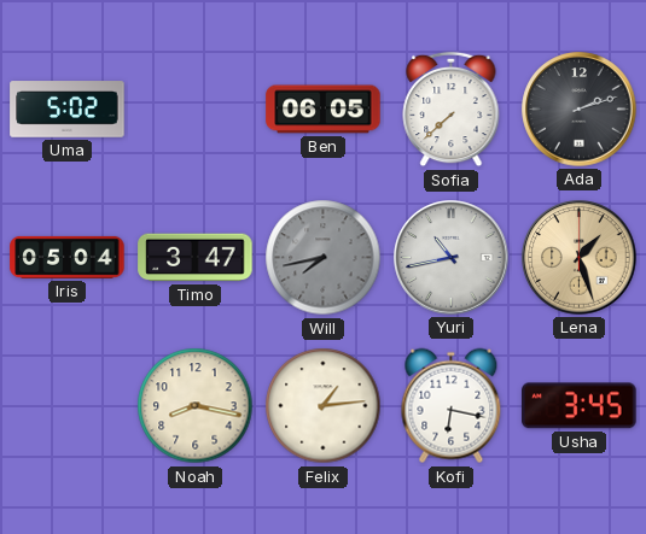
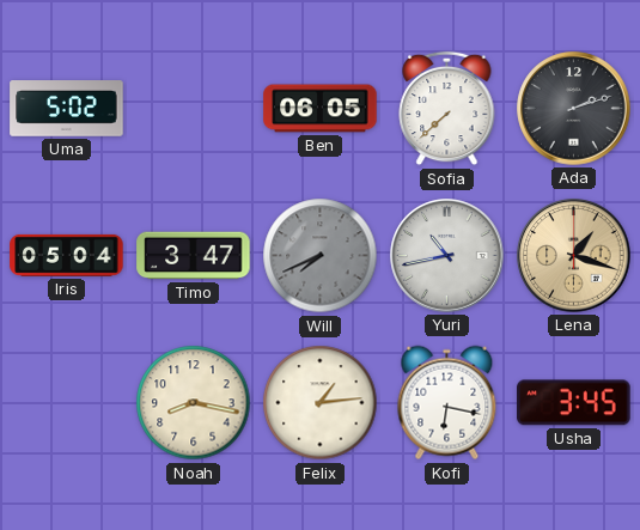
Will: 7:43 -> 7:41
Lena: 1:27 -> 1:18
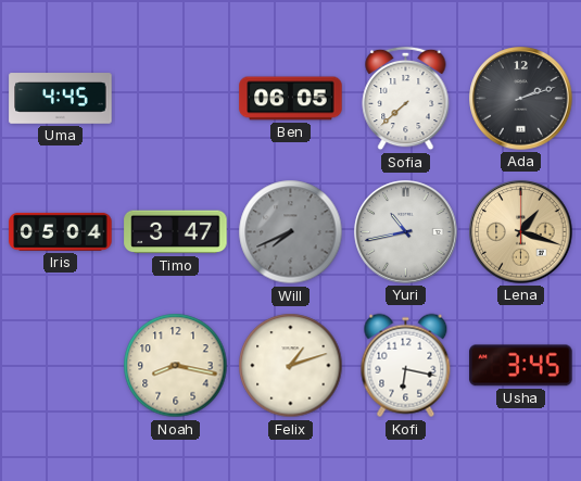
Uma: 5:02 -> 4:45
Felix: 1:14 -> 1:12
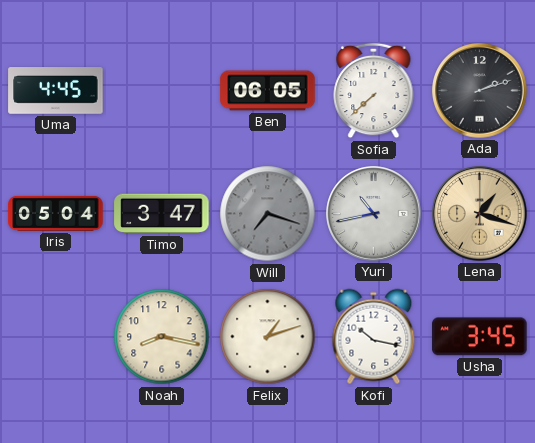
Will: 7:41 -> 7:18
Kofi: 6:17 -> 10:17
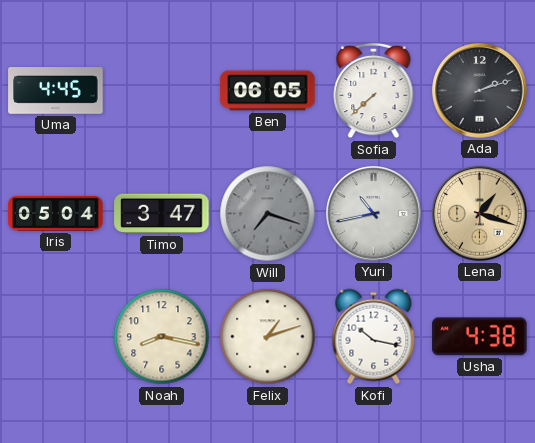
Usha: 3:45 -> 4:38
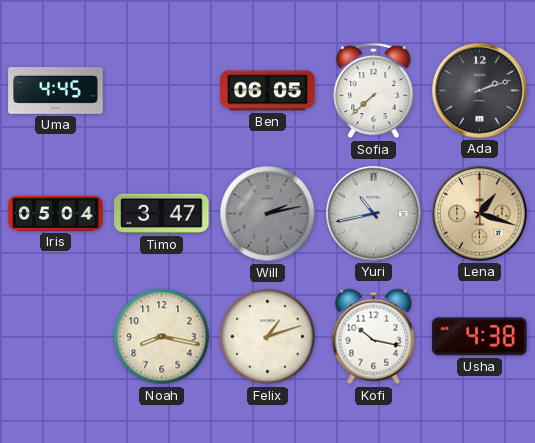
Will: 7:18 -> 2:13
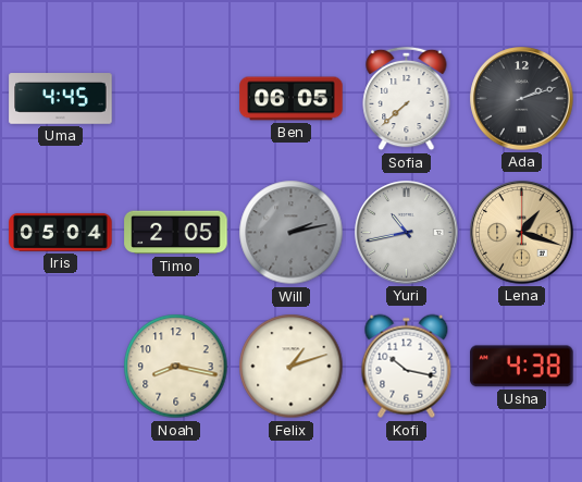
Timo: 3:47 -> 2:05
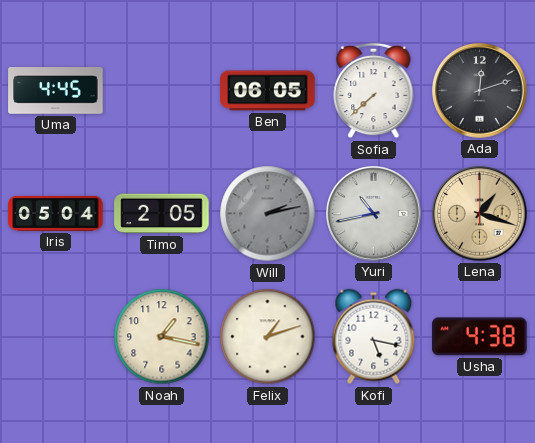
Ada: 2:12 -> 12:12
Noah: 8:17 -> 1:17
Kofi: 10:17 -> 5:17
